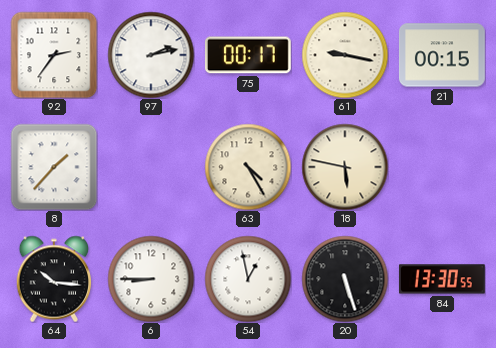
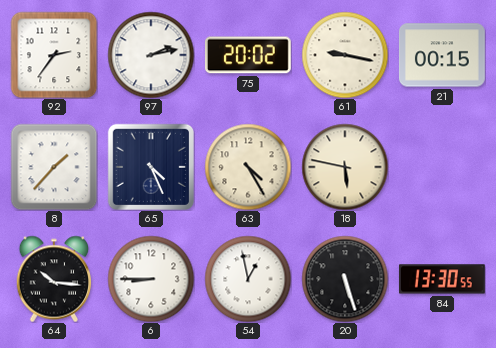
75: 00:17 -> 20:02
65: none -> 4:26
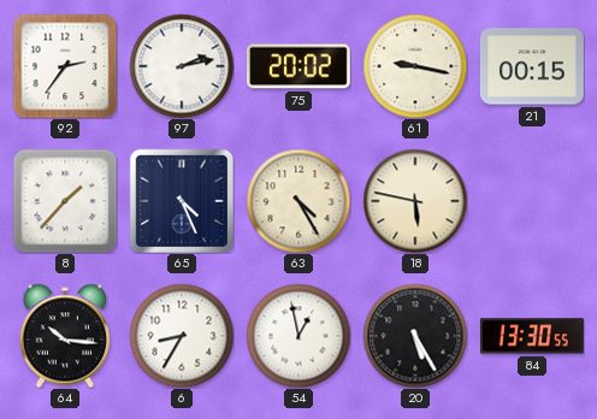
6: 8:45 -> 8:35
20: 5:27 -> 5:25
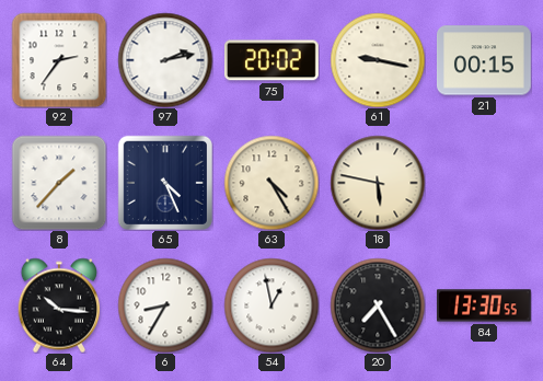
20: 5:25 -> 7:25
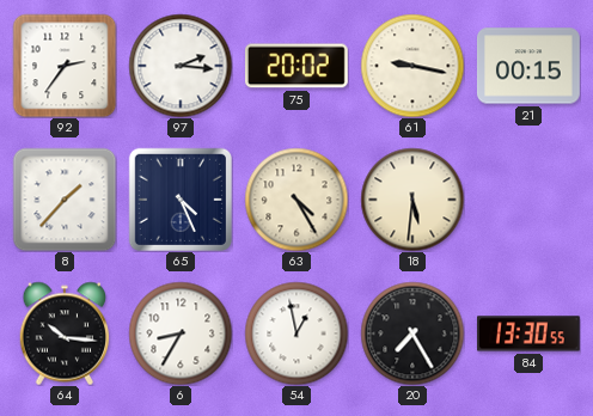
97: 2:13 -> 2:16
18: 5:47 -> 5:31
